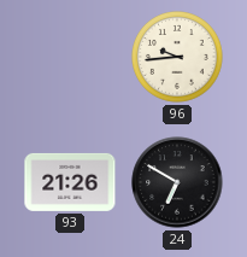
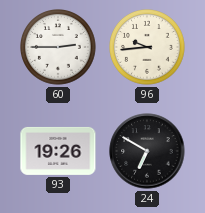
60: none -> 2:45
93: 21:26 -> 19:26
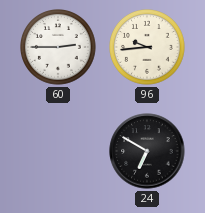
93: 19:26 -> none
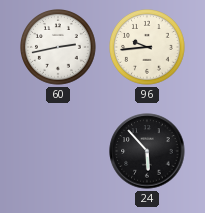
60: 2:45 -> 2:43
24: 6:50 -> 5:53
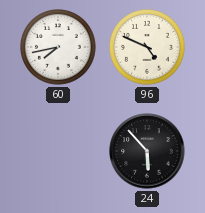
60: 2:43 -> 7:43
96: 9:44 -> 4:49
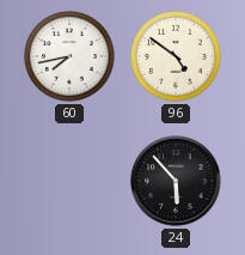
96: 4:49 -> 4:51
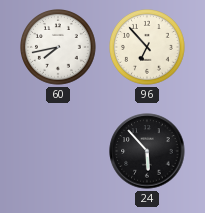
96: 4:51 -> 6:53
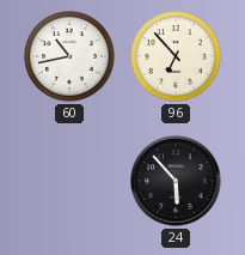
60: 7:43 -> 10:43
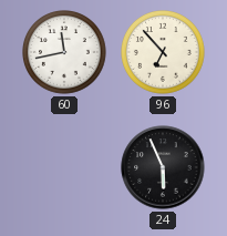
60: 10:43 -> 11:43
24: 5:53 -> 5:56
